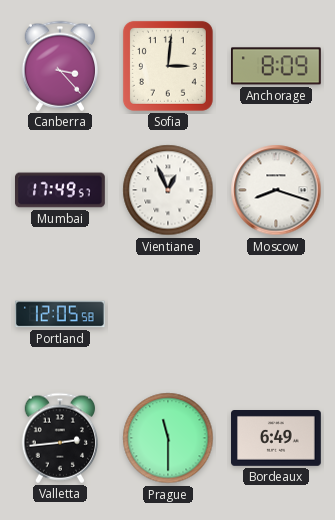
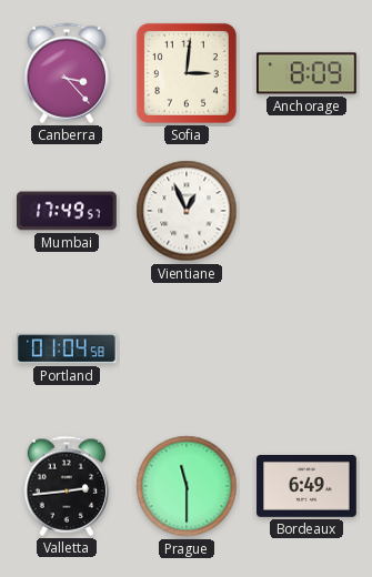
Moscow: 8:18 -> none
Portland: 12:05 -> 01:04
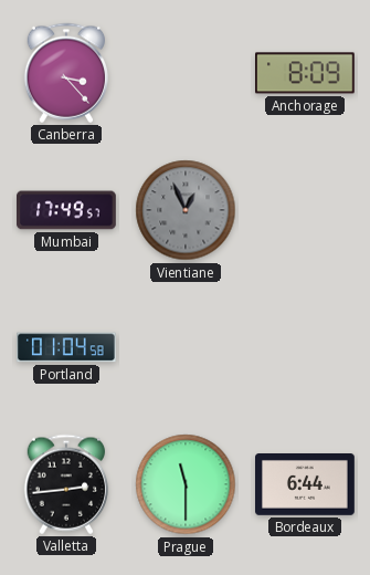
Sofia: 3:01 -> none
Vientiane dial: white -> grey
Bordeaux: 6:49 -> 6:44
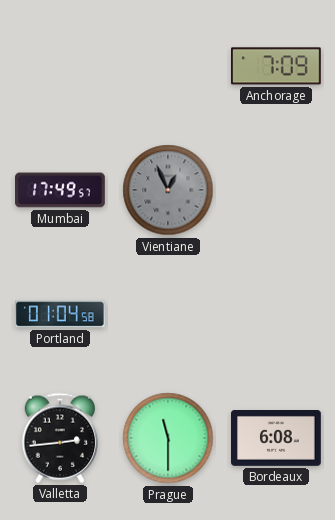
Canberra: 3:23 -> none
Anchorage: 8:09 -> 7:09
Bordeaux: 6:44 -> 6:08
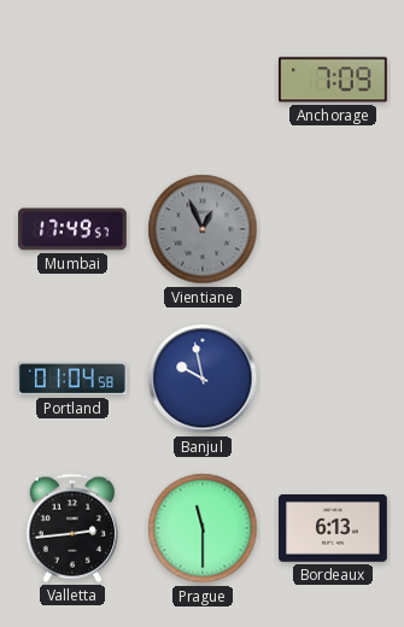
Banjul: none -> 9:58
Bordeaux: 6:08 -> 6:13
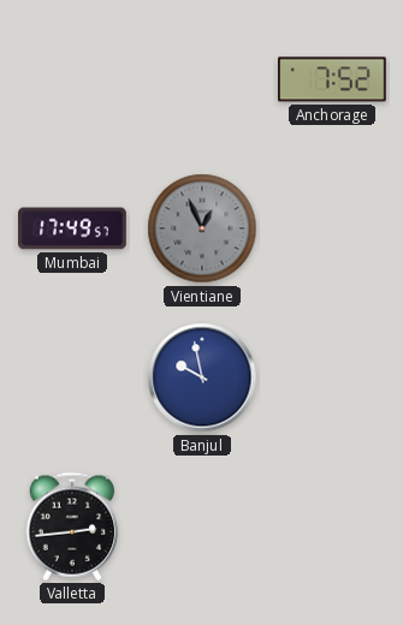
Anchorage: 7:09 -> 7:52
Portland: 01:04 -> none
Prague: 11:30 -> none
Bordeaux: 6:13 -> none
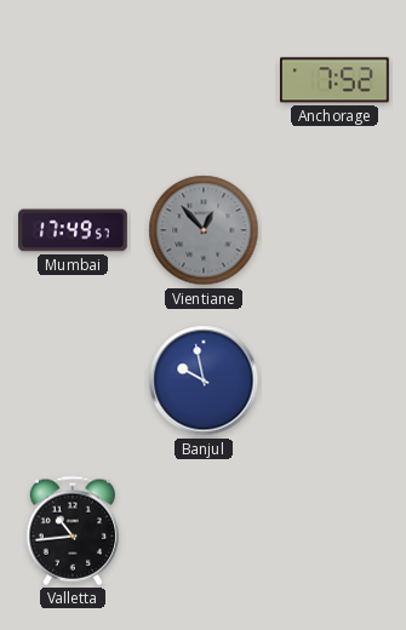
Vientiane: 12:56 -> 12:53
Valletta: 2:44 -> 10:44
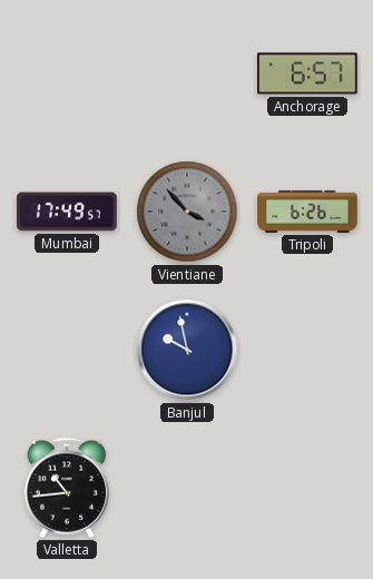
Anchorage: 7:52 -> 6:57
Vientiane: 12:53 -> 3:53
Tripoli: none -> 6:26
